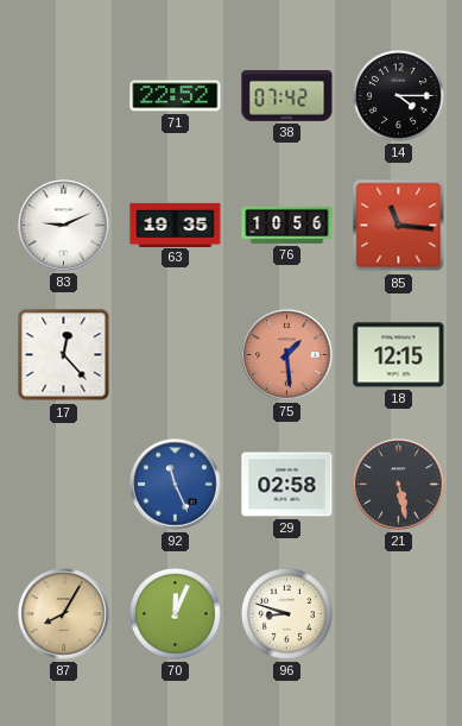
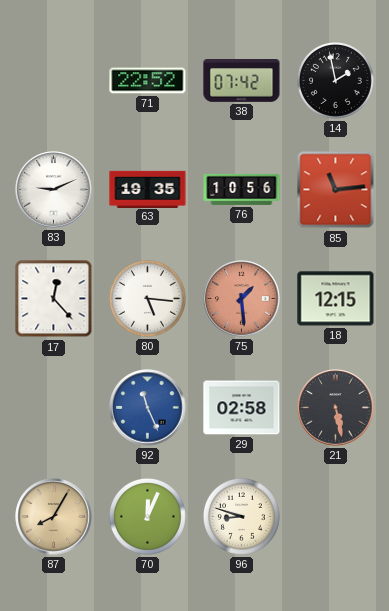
14: 4:15 -> 1:58
85: 11:16 -> 11:14
80: none -> 5:16
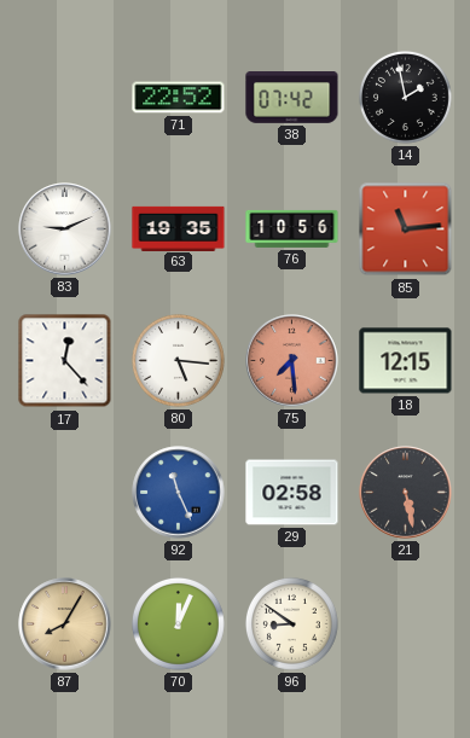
75: 1:29 -> 7:29
96: 8:48 -> 8:51
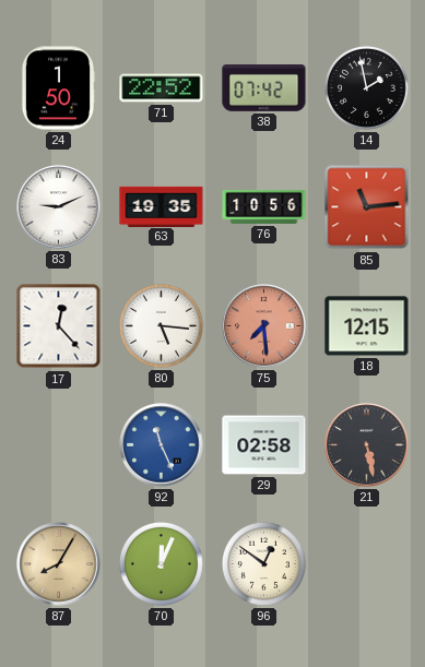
24: none -> 1:50
96: 8:51 -> 12:51
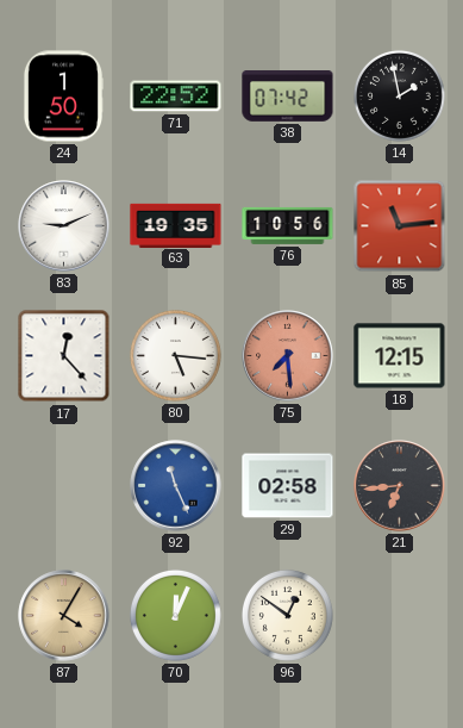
21: 5:28 -> 6:44
87: 8:05 -> 4:05
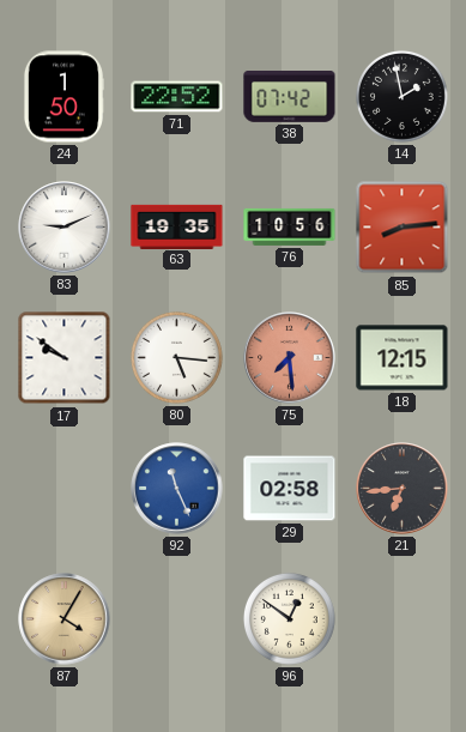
85: 11:14 -> 8:14
17: 12:23 -> 9:51
70: 12:04 -> none
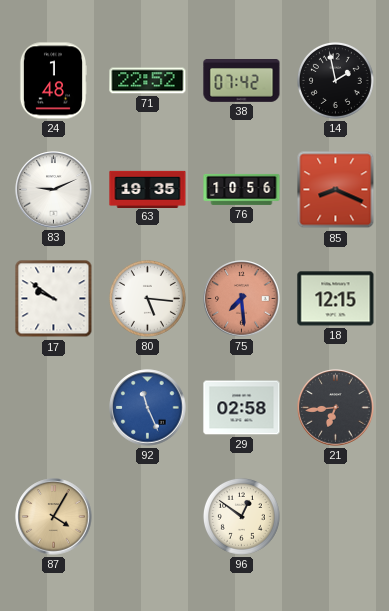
24: 1:50 -> 1:48
85: 8:14 -> 8:19
